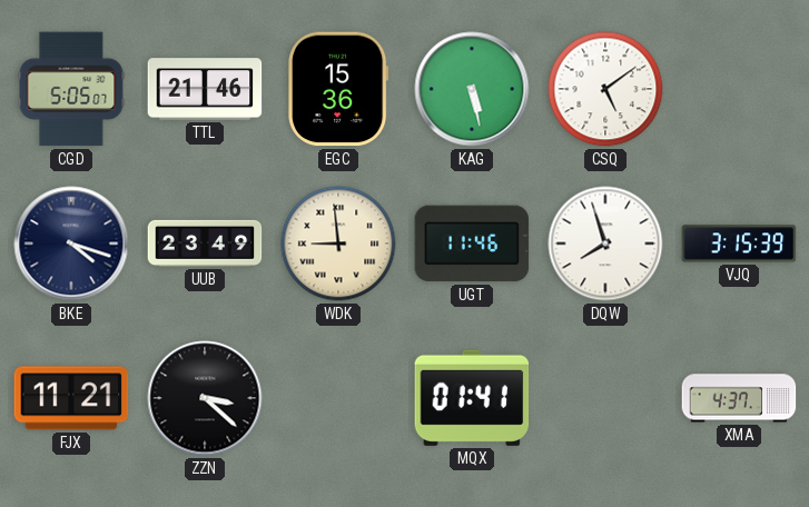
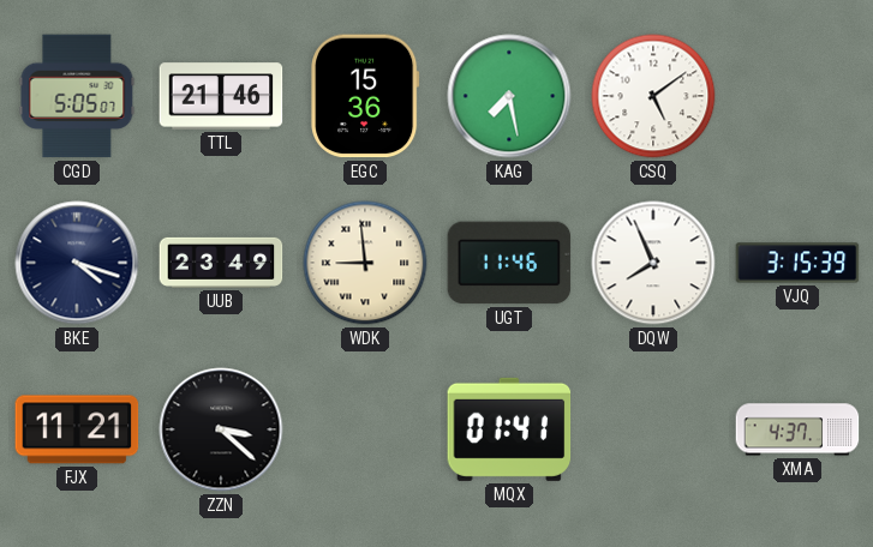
KAG: 5:28 -> 7:28
DQW: 7:57 -> 7:56
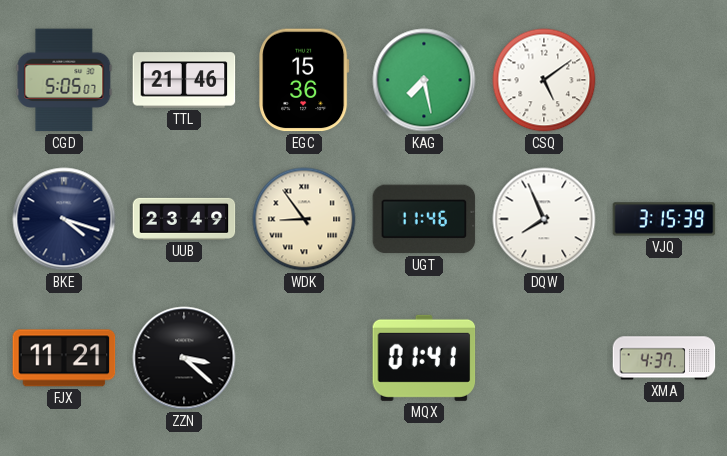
WDK: 8:59 -> 8:54
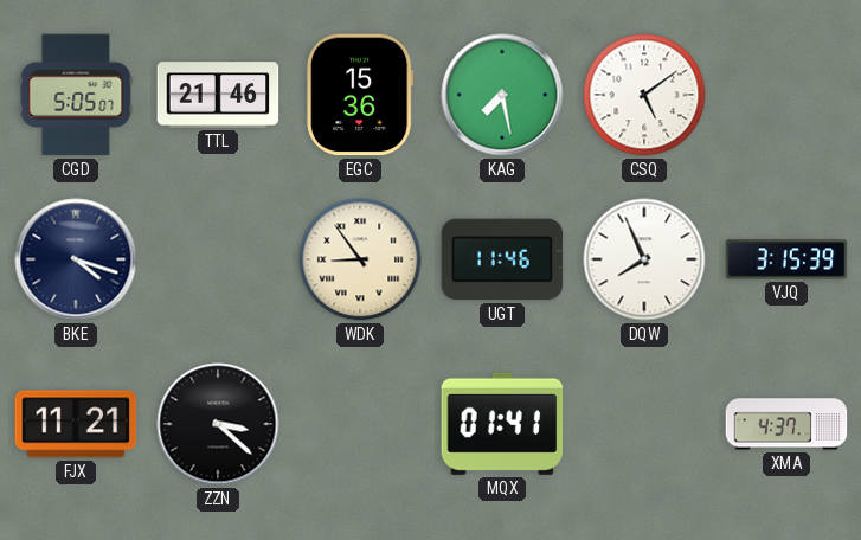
UUB: 23:49 -> none
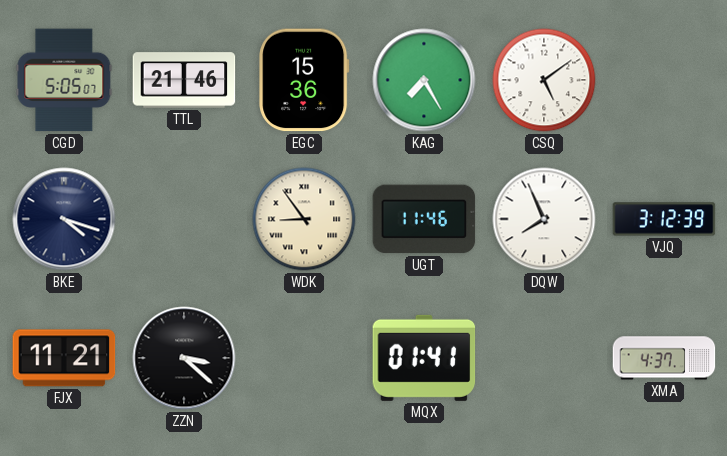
KAG: 7:28 -> 7:25
VJQ: 3:15 -> 3:12
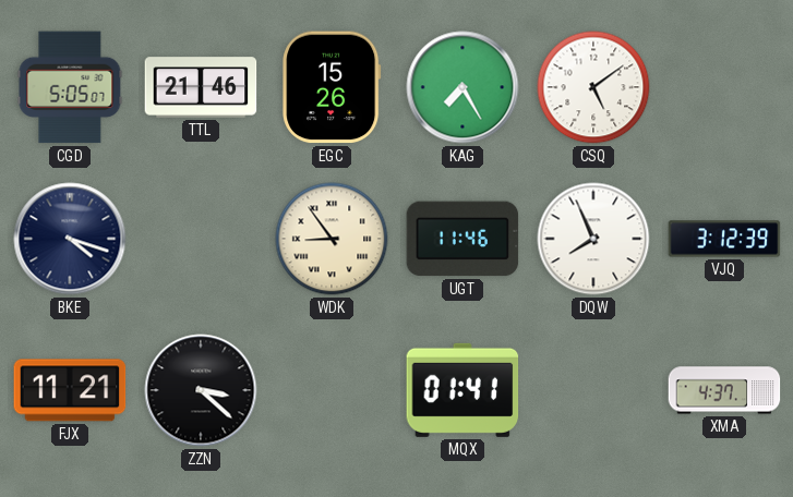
EGC: 15:36 -> 15:26
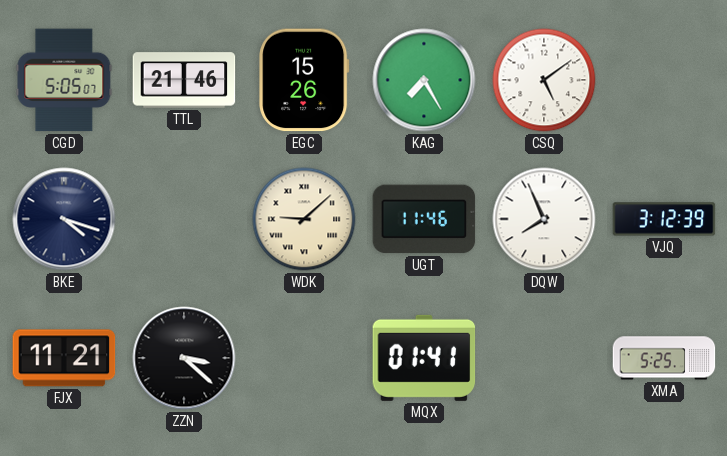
WDK: 8:54 -> 9:08
XMA: 4:37 -> 5:25
